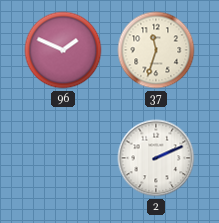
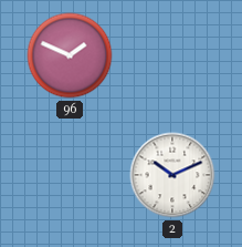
37: 11:33 -> none
2: 2:11 -> 10:11
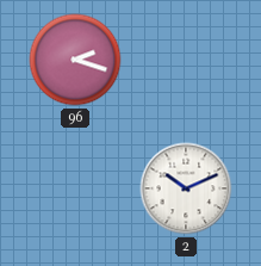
96: 1:49 -> 2:18
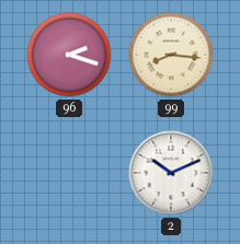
99: none -> 8:16
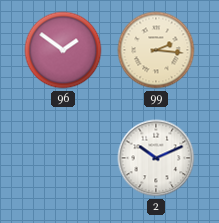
96: 2:18 -> 1:51
99: 8:16 -> 2:16
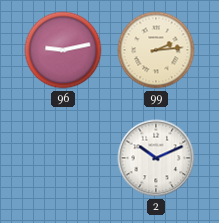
96: 1:51 -> 9:13
99: 2:16 -> 2:14
